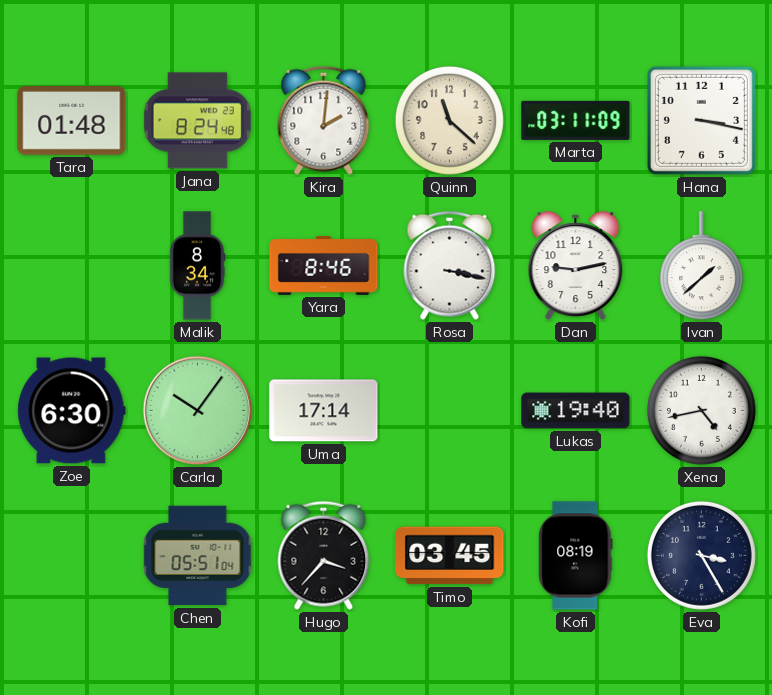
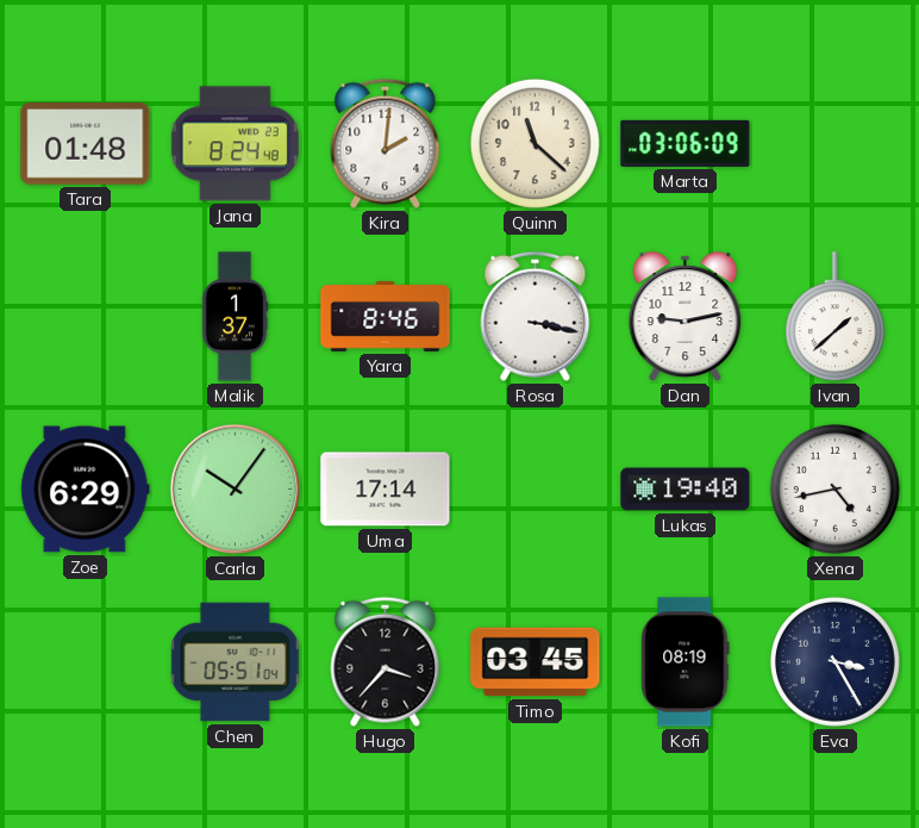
Marta: 03:11 -> 03:06
Hana: 3:17 -> none
Malik: 8:34 -> 1:37
Zoe: 6:30 -> 6:29
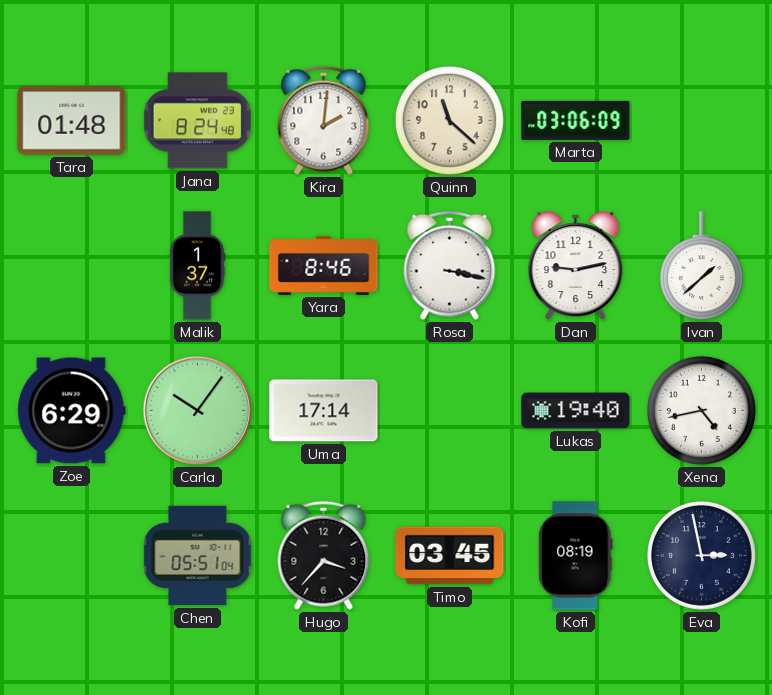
Eva: 3:25 -> 2:58
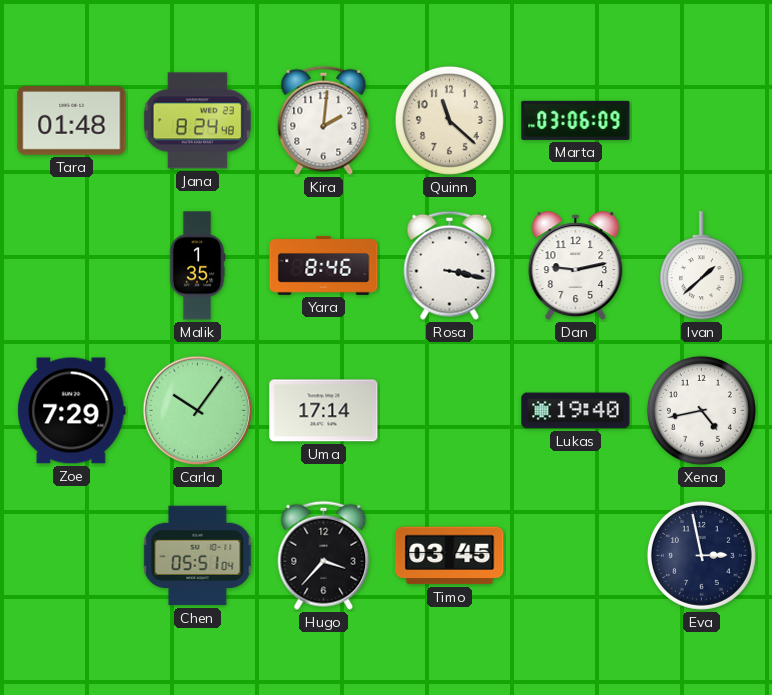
Malik: 1:37 -> 1:35
Zoe: 6:29 -> 7:29
Kofi: 08:19 -> none
